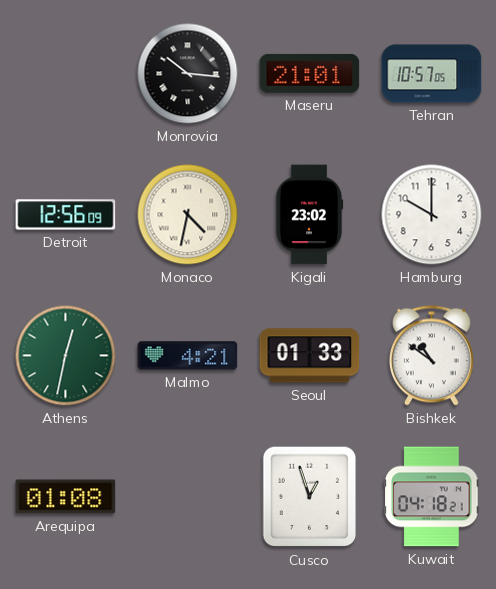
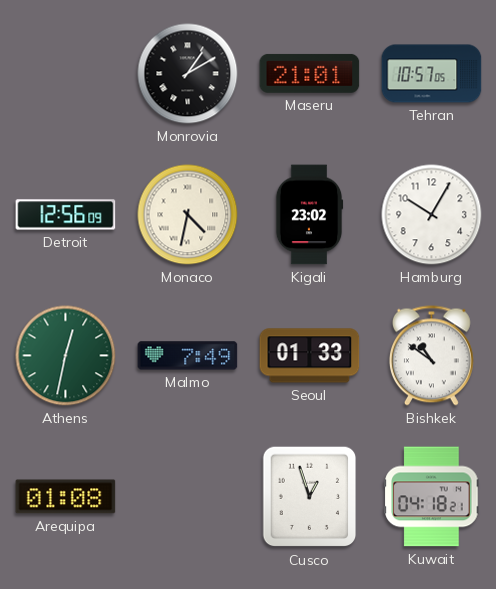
Monrovia: 10:16 -> 1:10
Hamburg: 10:00 -> 10:05
Malmo: 4:21 -> 7:49
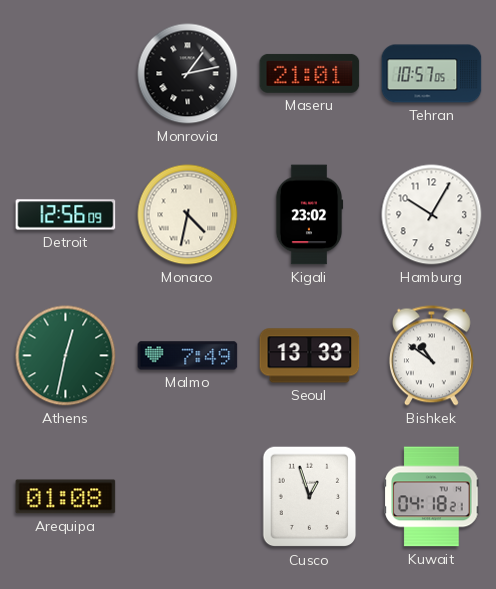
Monrovia: 1:10 -> 1:13
Seoul: 01:33 -> 13:33
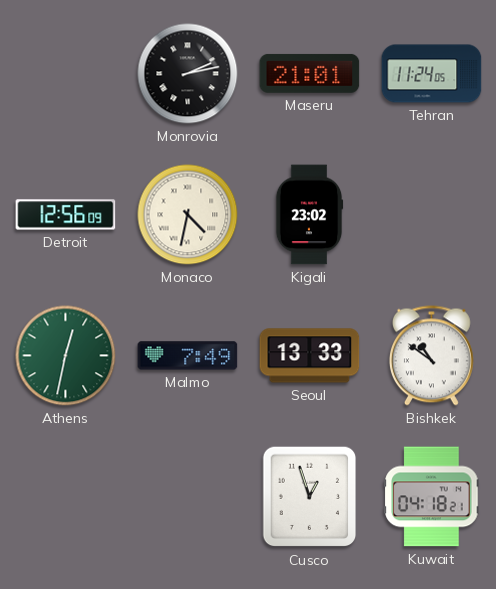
Monrovia: 1:13 -> 2:13
Tehran: 10:57 -> 11:24
Hamburg: 10:05 -> none
Arequipa: 01:08 -> none
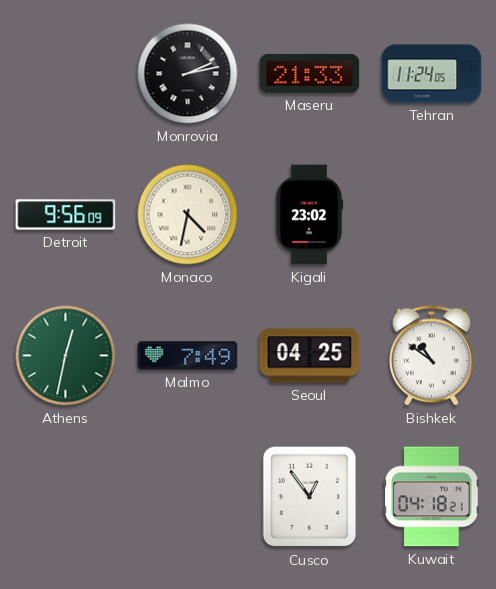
Maseru: 21:01 -> 21:33
Detroit: 12:56 -> 9:56
Seoul: 13:33 -> 04:25
Cusco: 12:57 -> 12:54
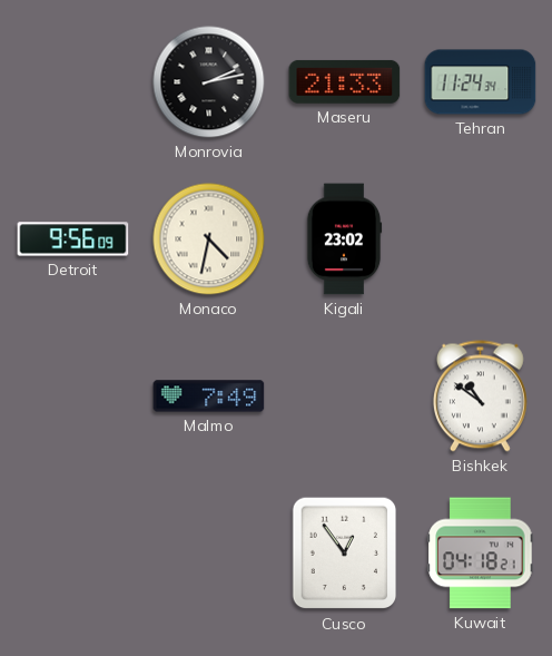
Tehran: 11:24:05 -> 11:24:34
Athens: 12:32 -> none
Seoul: 04:25 -> none
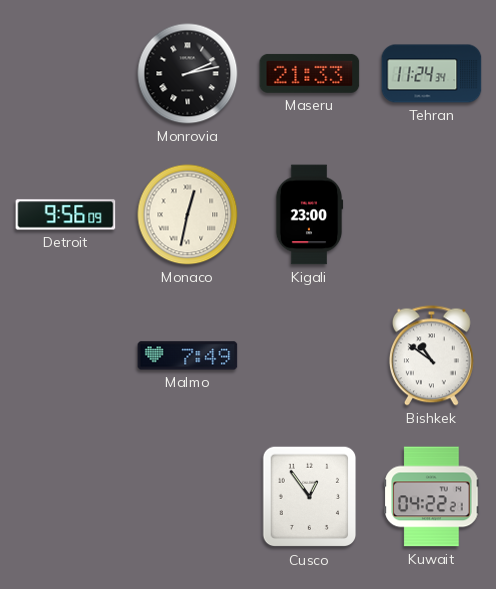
Monaco: 4:32 -> 12:32
Kigali: 23:02 -> 23:00
Kuwait: 04:18 -> 04:22
